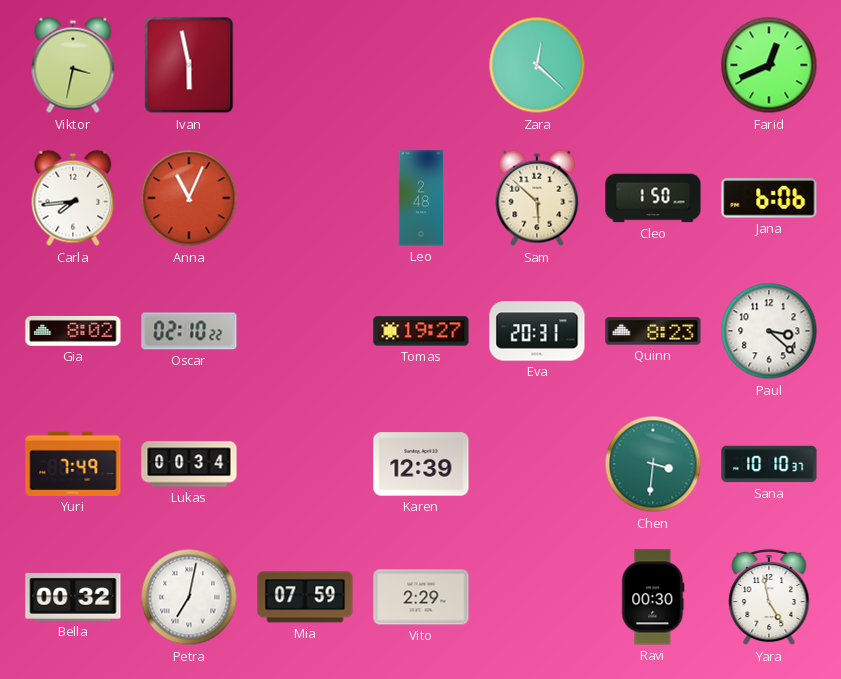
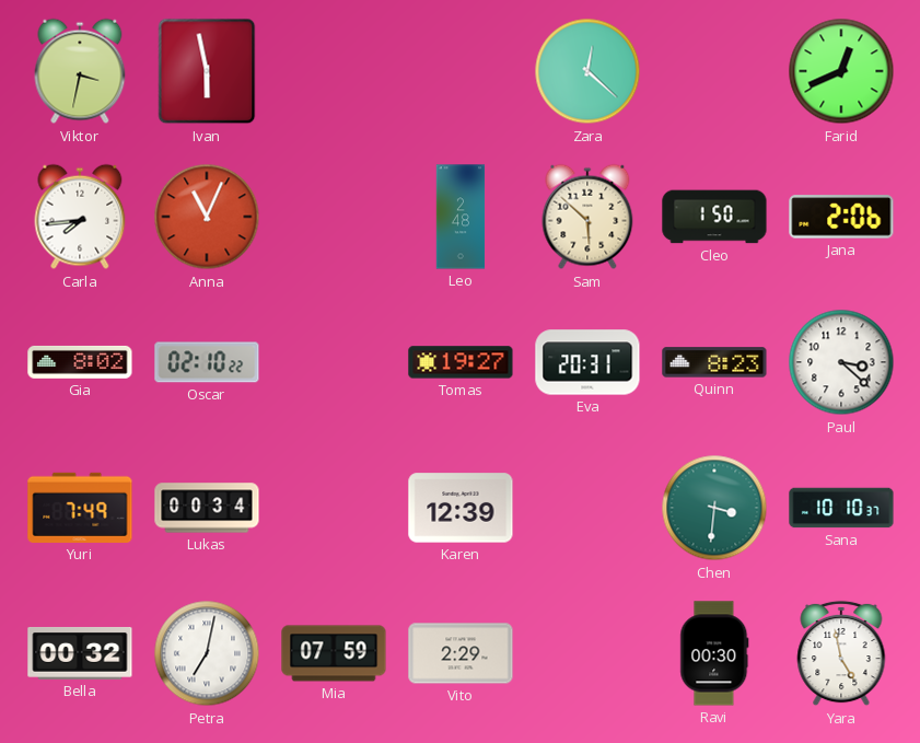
Jana: 6:06 -> 2:06
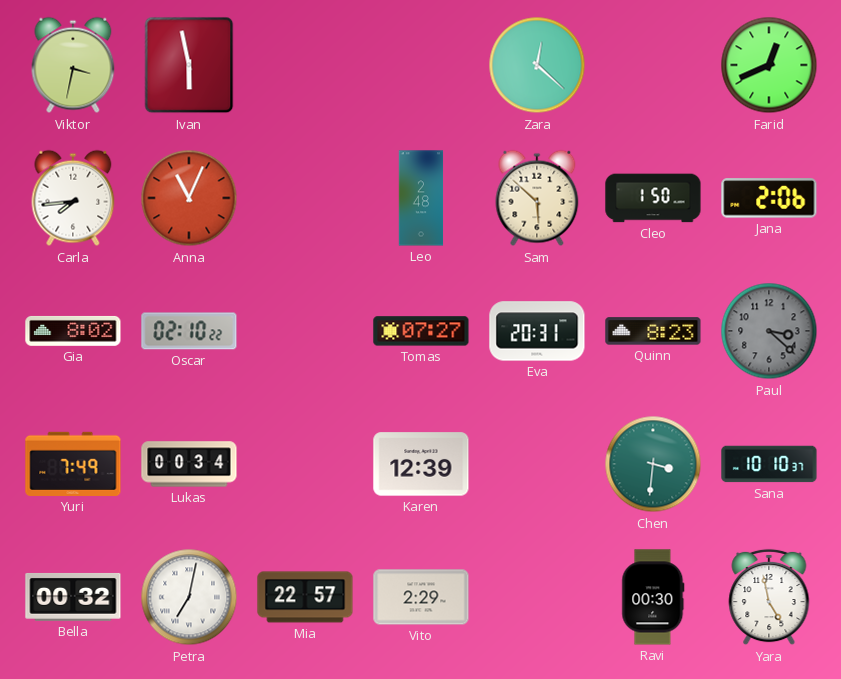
Tomas: 19:27 -> 07:27
Paul dial: white -> grey
Mia: 07:59 -> 22:57
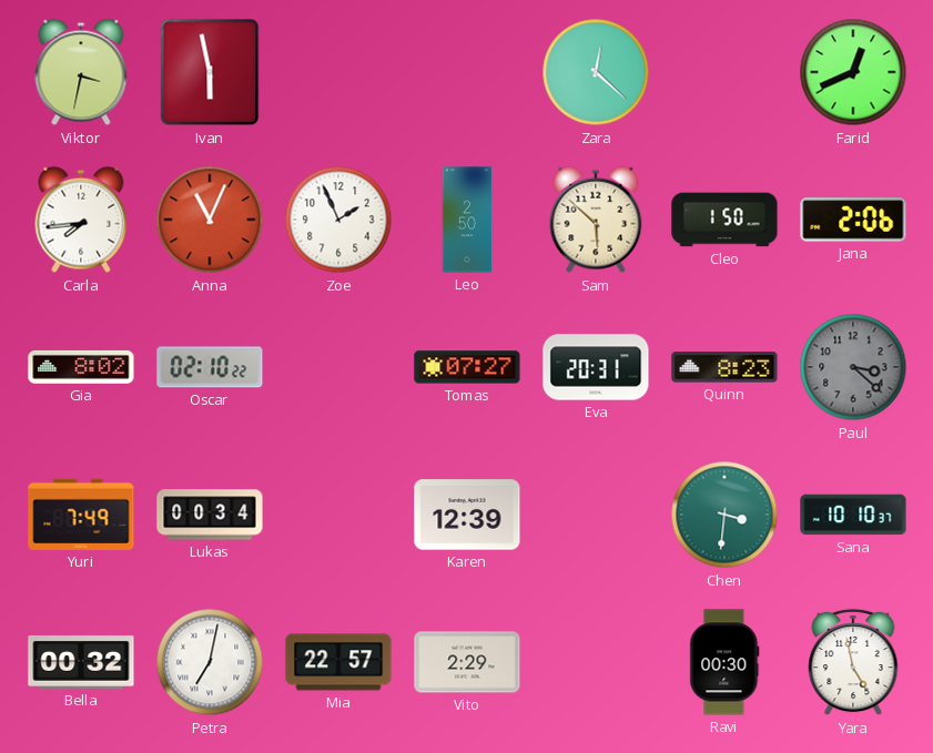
Zoe: none -> 1:56
Leo: 2:48 -> 2:50
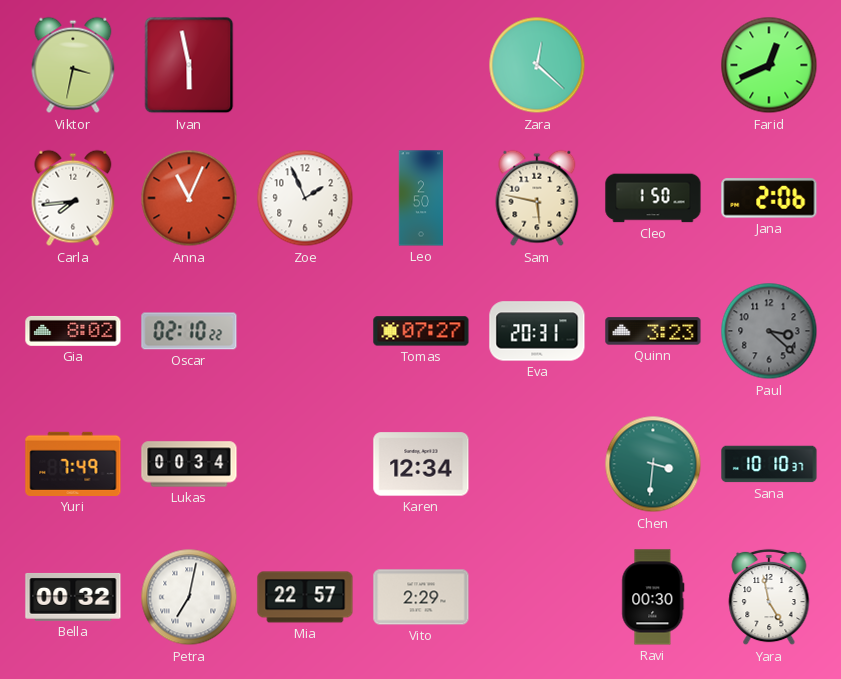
Sam: 5:52 -> 5:47
Quinn: 8:23 -> 3:23
Karen: 12:39 -> 12:34
